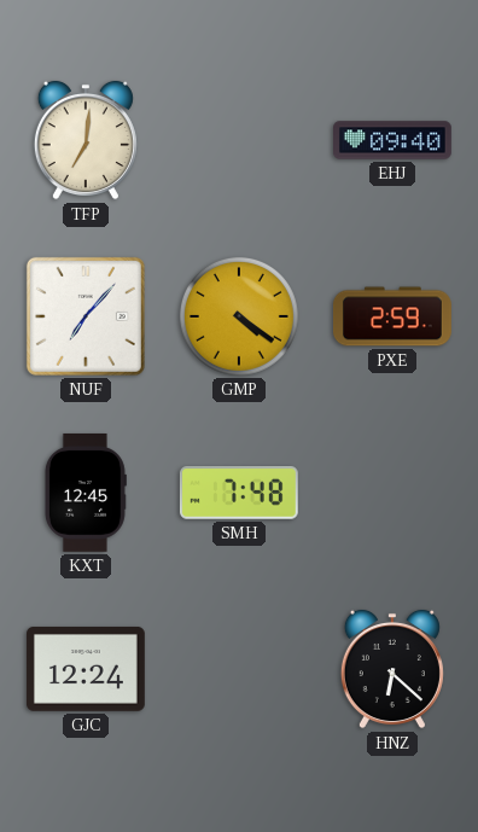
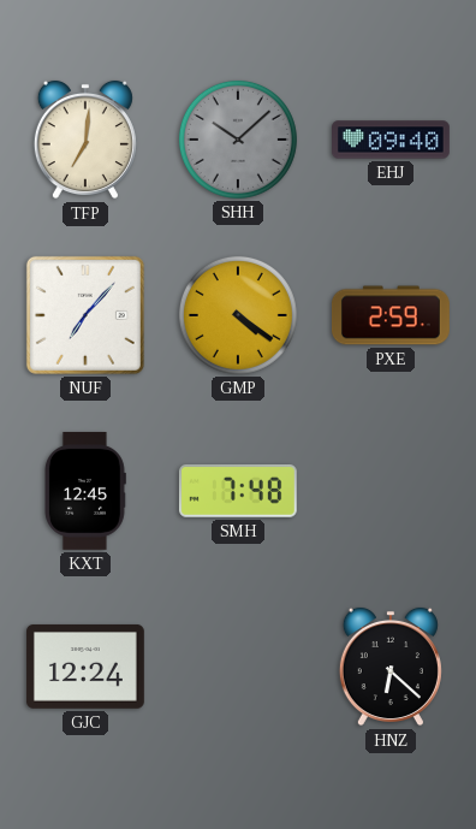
SHH: none -> 10:08
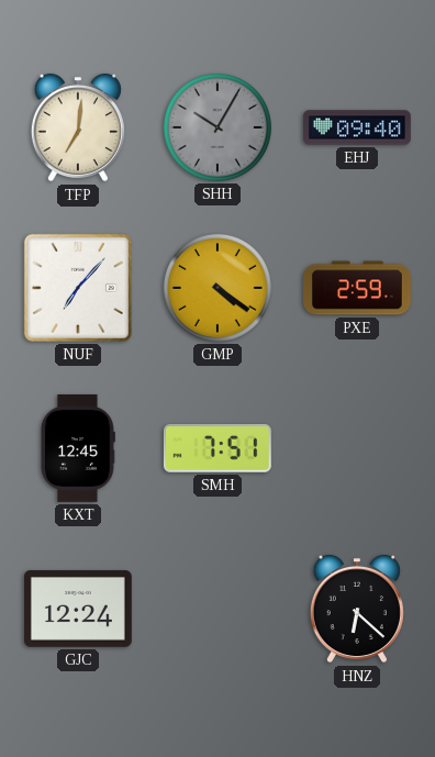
SHH: 10:08 -> 10:05
SMH: 7:48 -> 7:51
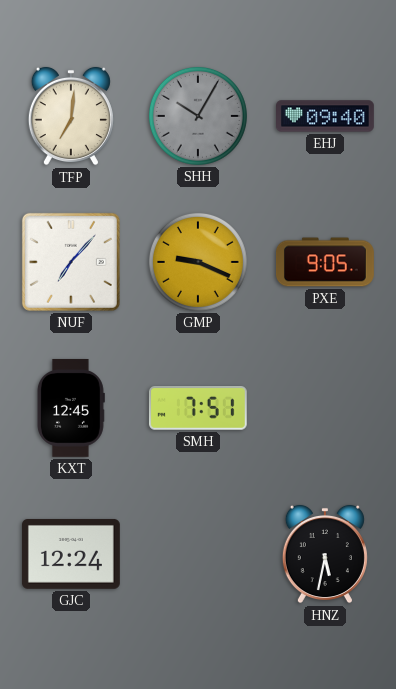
GMP: 4:21 -> 9:19
PXE: 2:59 -> 9:05
HNZ: 6:22 -> 5:32
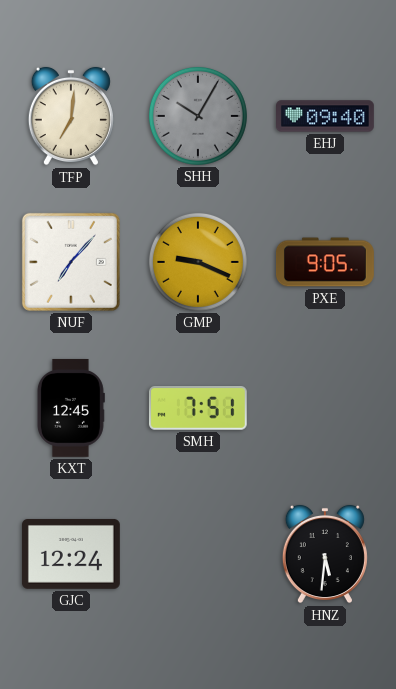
HNZ: 5:32 -> 5:31
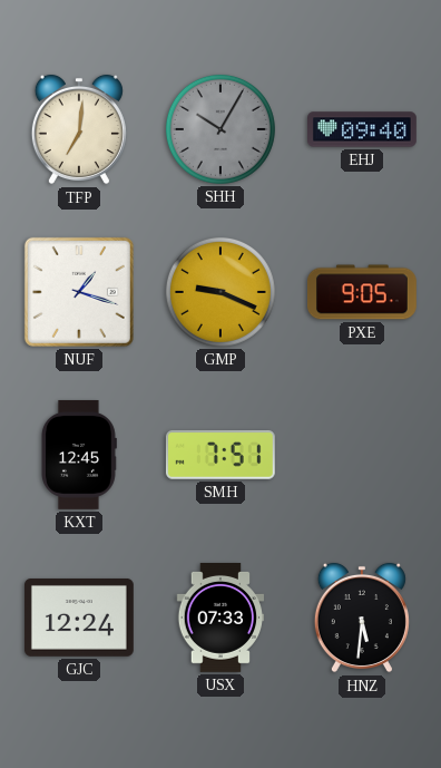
NUF: 7:07 -> 1:18
USX: none -> 07:33
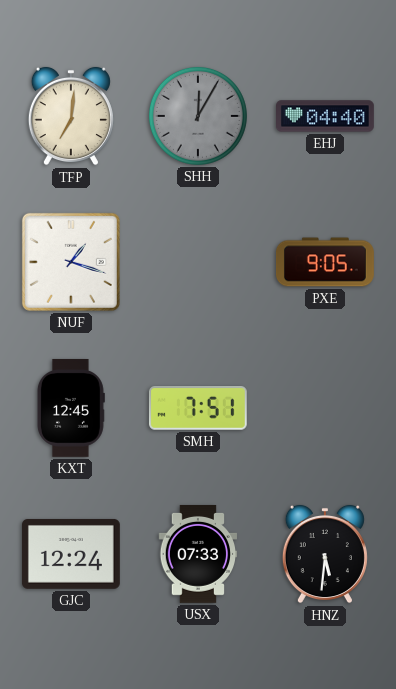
SHH: 10:05 -> 12:05
EHJ: 09:40 -> 04:40
GMP: 9:19 -> none
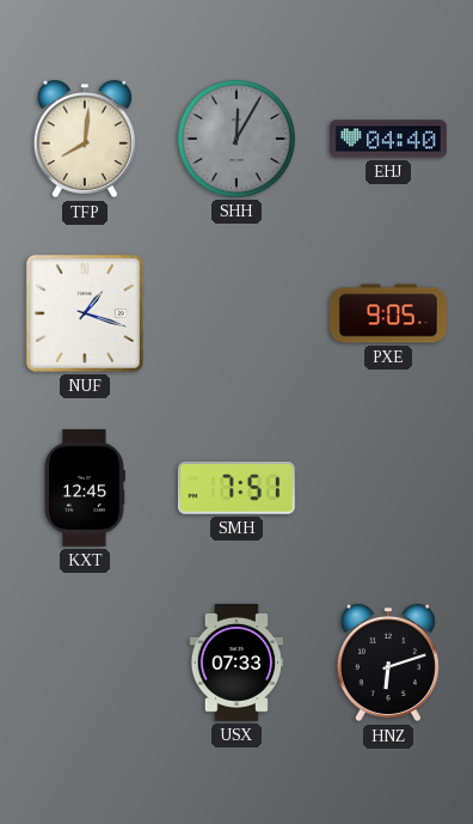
TFP: 7:01 -> 8:01
GJC: 12:24 -> none
HNZ: 5:31 -> 6:12
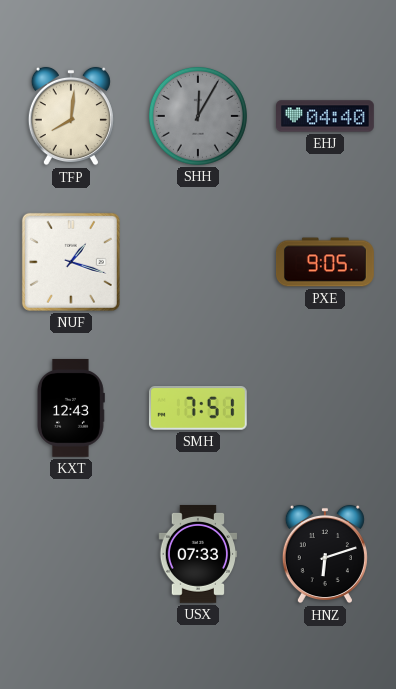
KXT: 12:45 -> 12:43
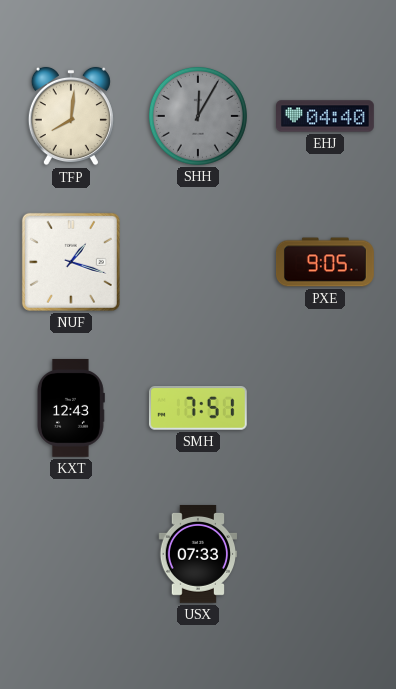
HNZ: 6:12 -> none
